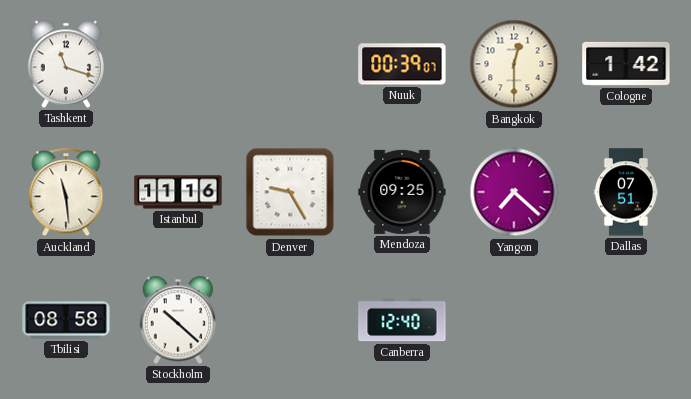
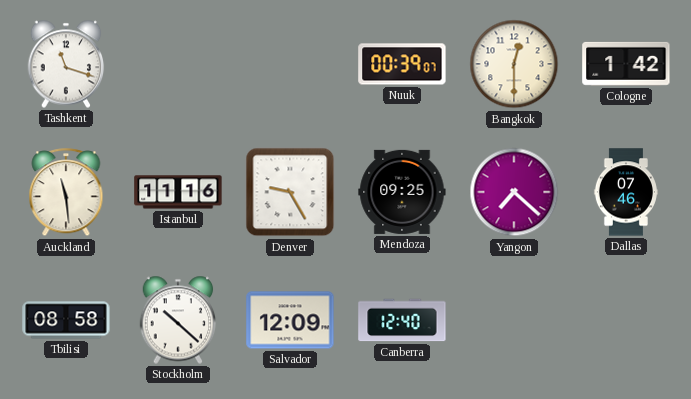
Dallas: 07:51 -> 07:46
Salvador: none -> 12:09
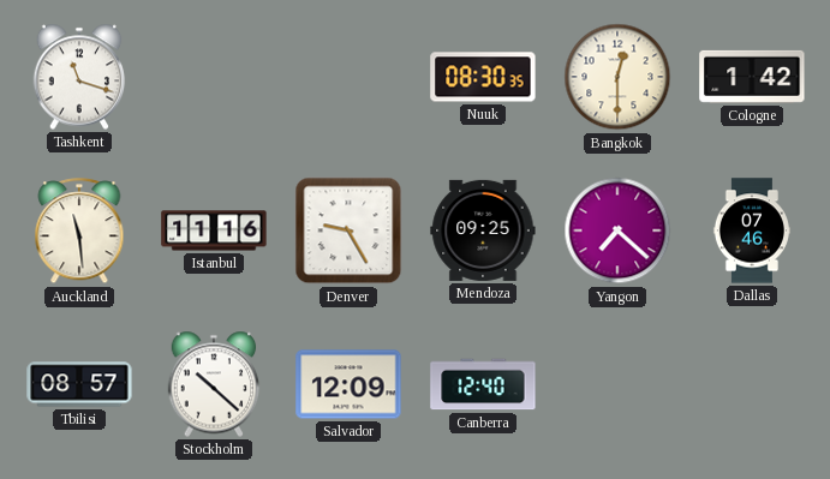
Nuuk: 00:39 -> 08:30
Tbilisi: 08:58 -> 08:57
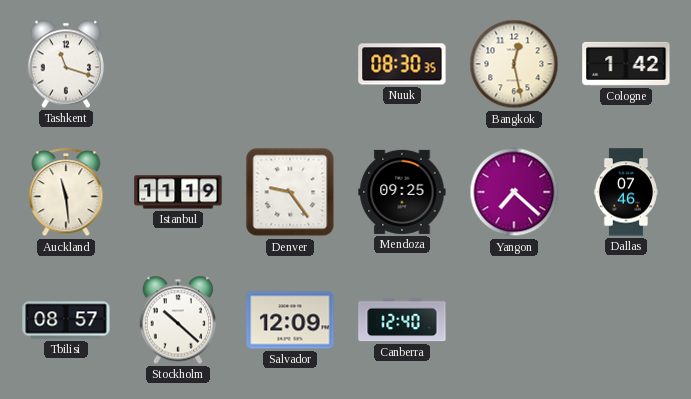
Bangkok: 12:30 -> 12:28
Istanbul: 11:16 -> 11:19
Denver: 9:25 -> 9:24
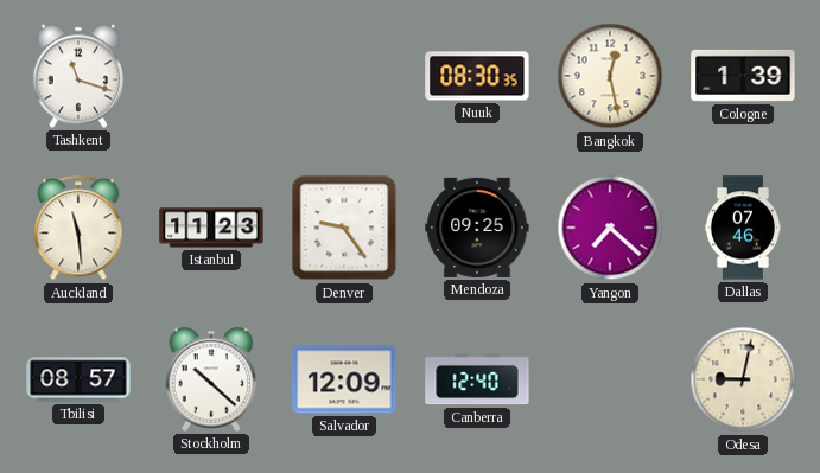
Cologne: 1:42 -> 1:39
Istanbul: 11:19 -> 11:23
Odesa: none -> 9:02
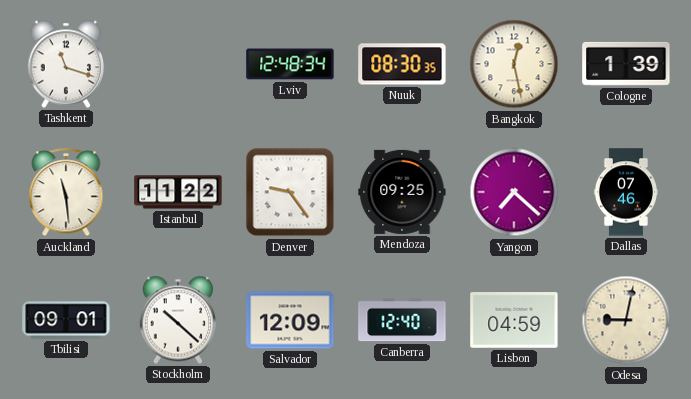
Lviv: none -> 12:48
Istanbul: 11:23 -> 11:22
Tbilisi: 08:57 -> 09:01
Lisbon: none -> 04:59
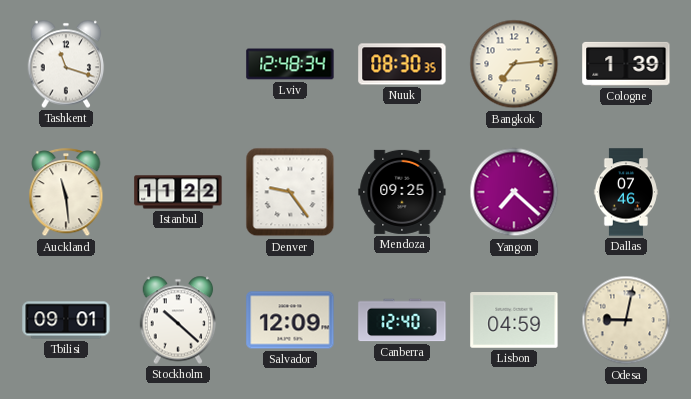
Bangkok: 12:28 -> 7:14
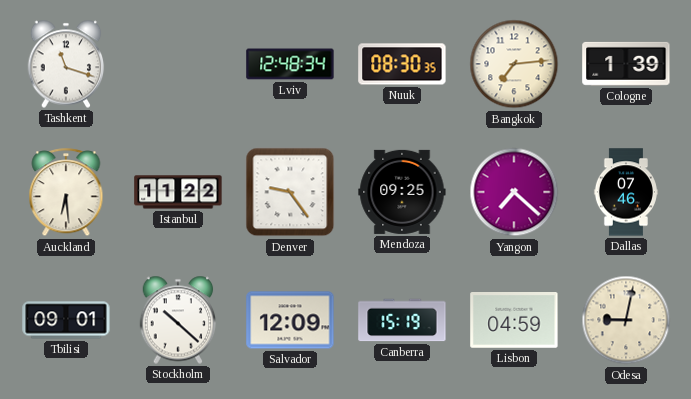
Auckland: 11:29 -> 6:29
Canberra: 12:40 -> 15:19
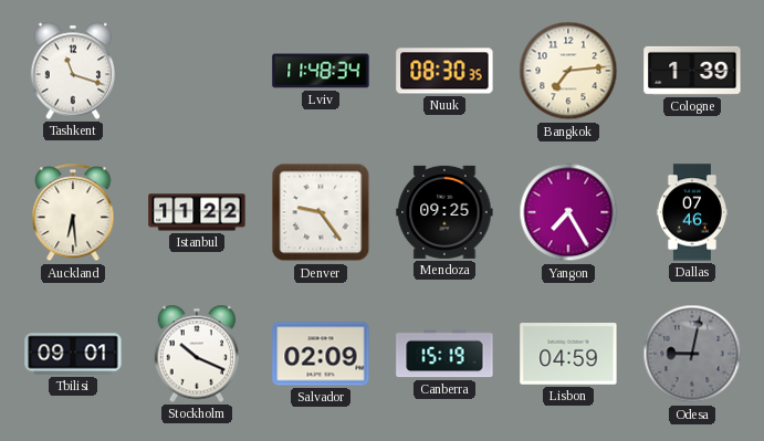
Lviv: 12:48 -> 11:48
Yangon: 7:22 -> 7:25
Stockholm: 10:22 -> 10:19
Salvador: 12:09 -> 02:09
Odesa dial: cream -> grey
